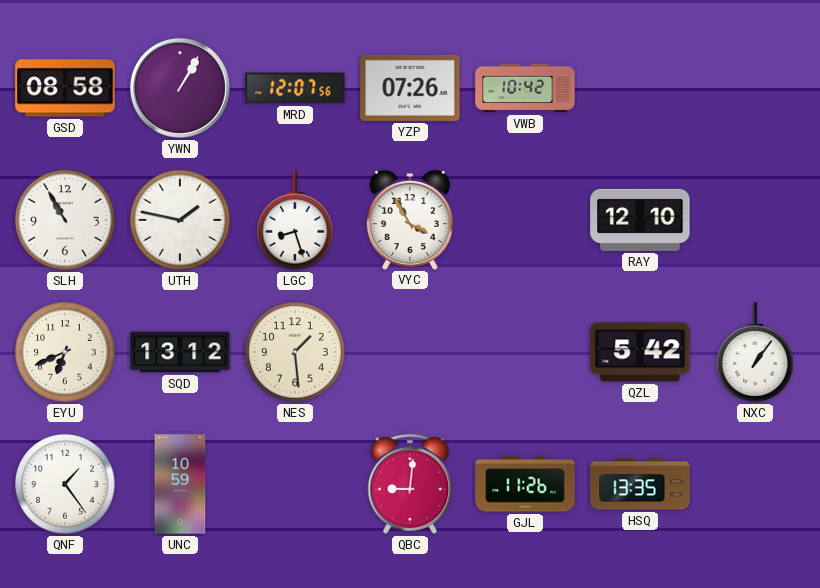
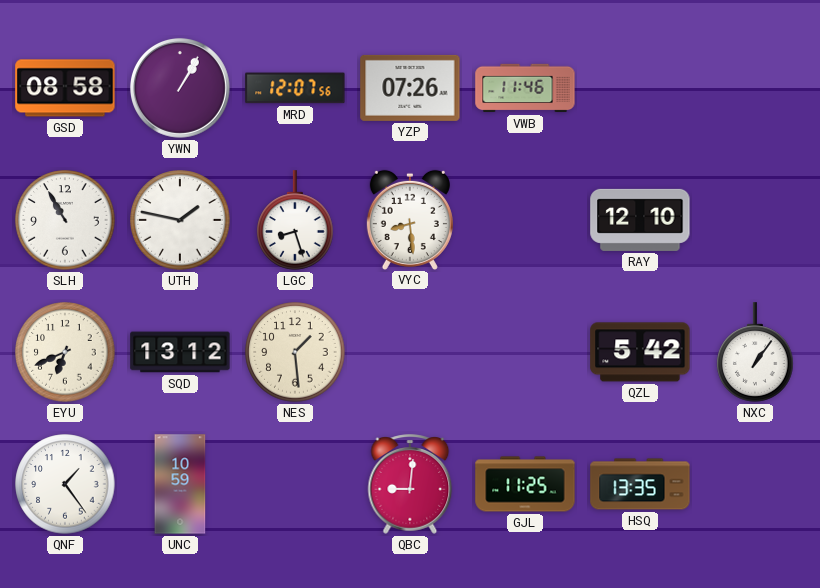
VWB: 10:42 -> 11:46
VYC: 3:55 -> 8:29
GJL: 11:26 -> 11:25
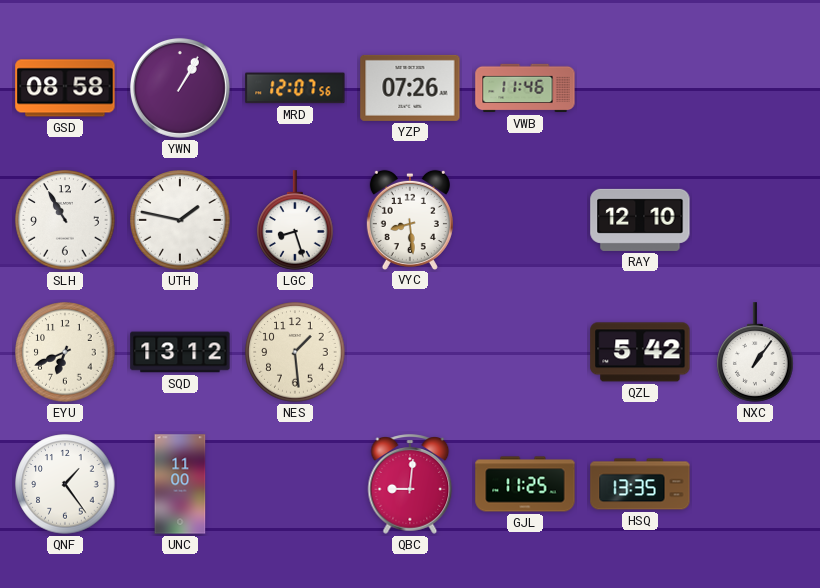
UNC: 10:59 -> 11:00
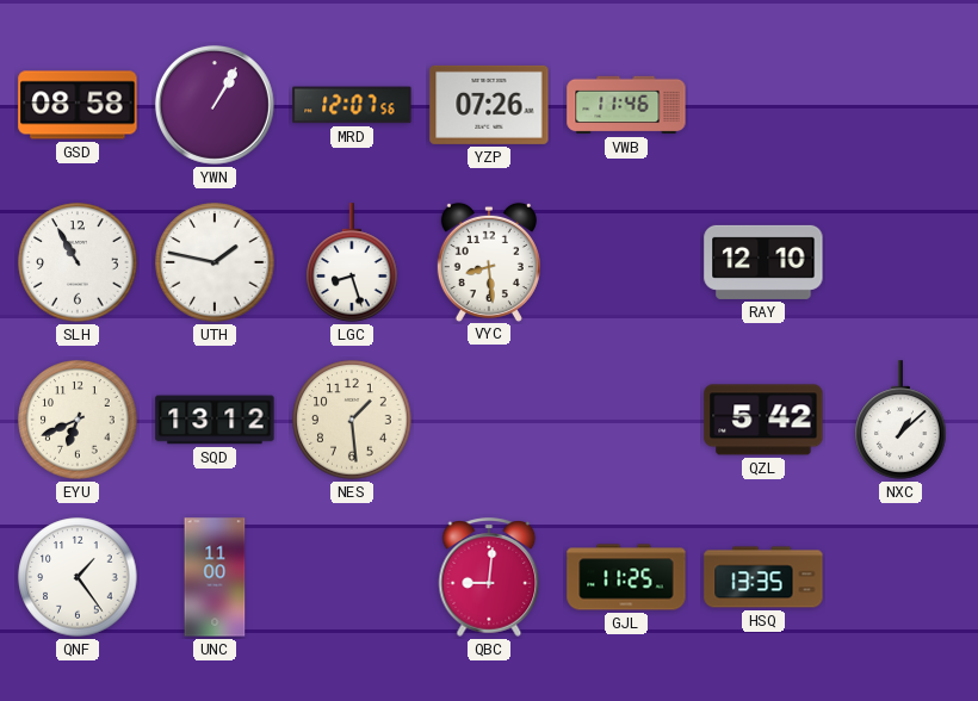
NXC: 1:06 -> 1:08
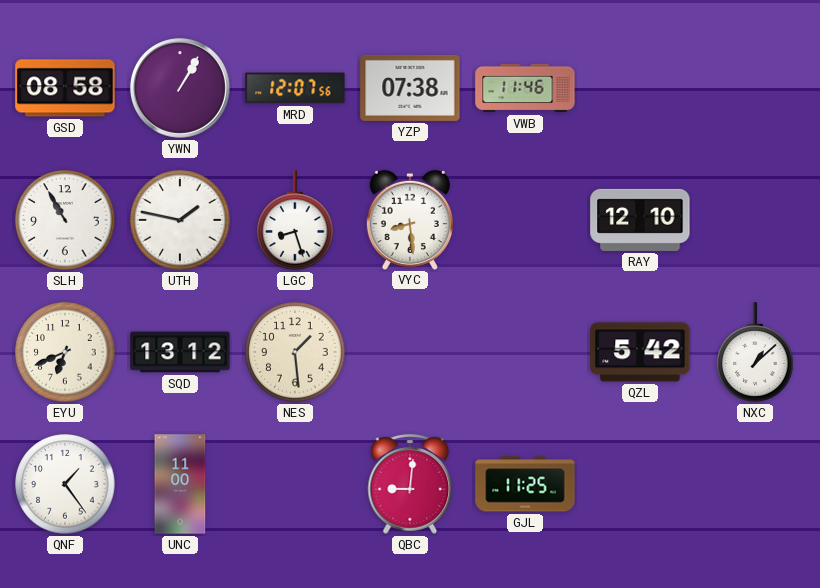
YZP: 07:26 -> 07:38
HSQ: 13:35 -> none
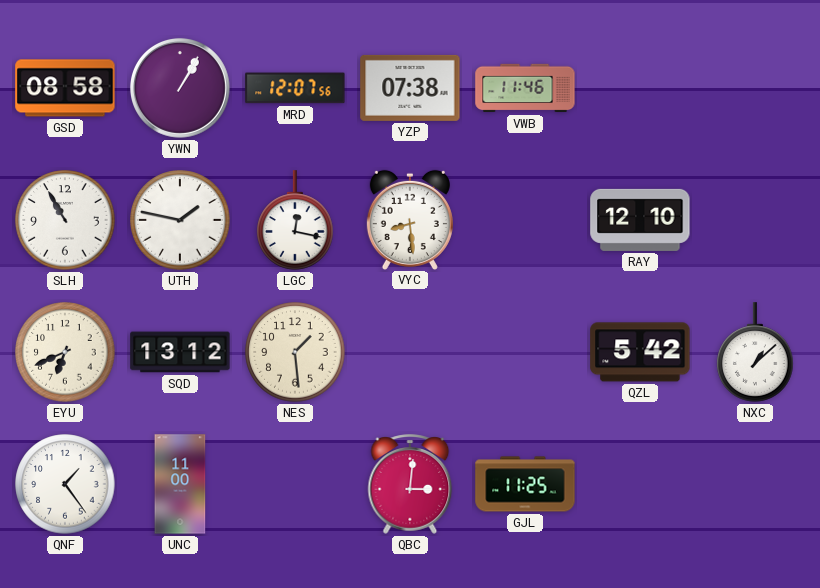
LGC: 8:27 -> 12:17
QBC: 9:01 -> 3:01
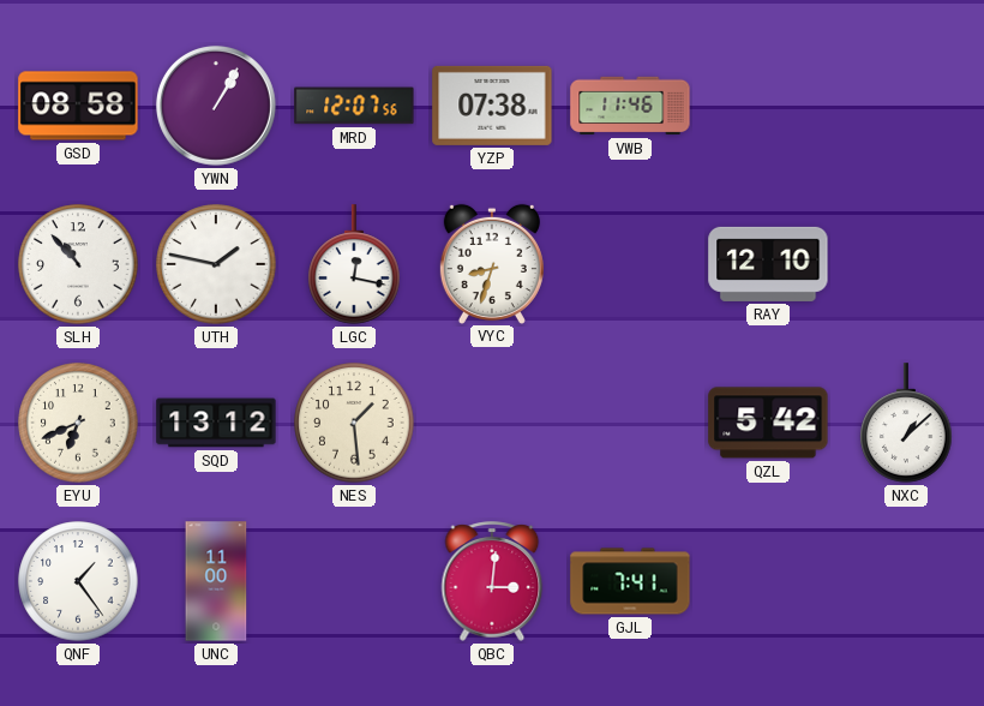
SLH: 10:55 -> 10:53
VYC: 8:29 -> 8:33
GJL: 11:25 -> 7:41
